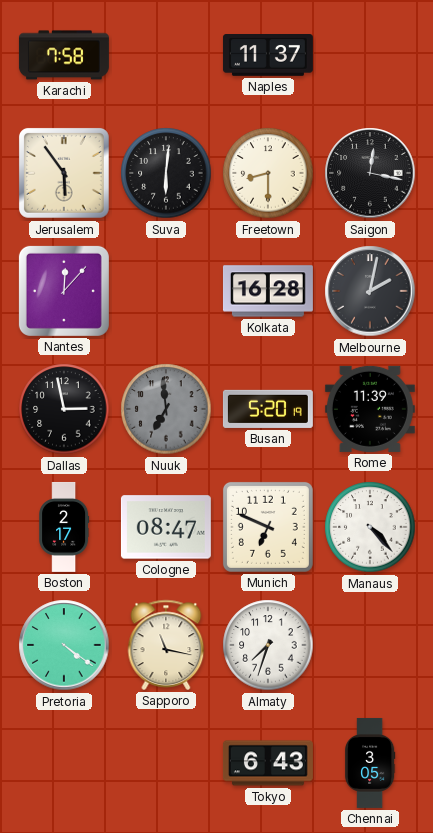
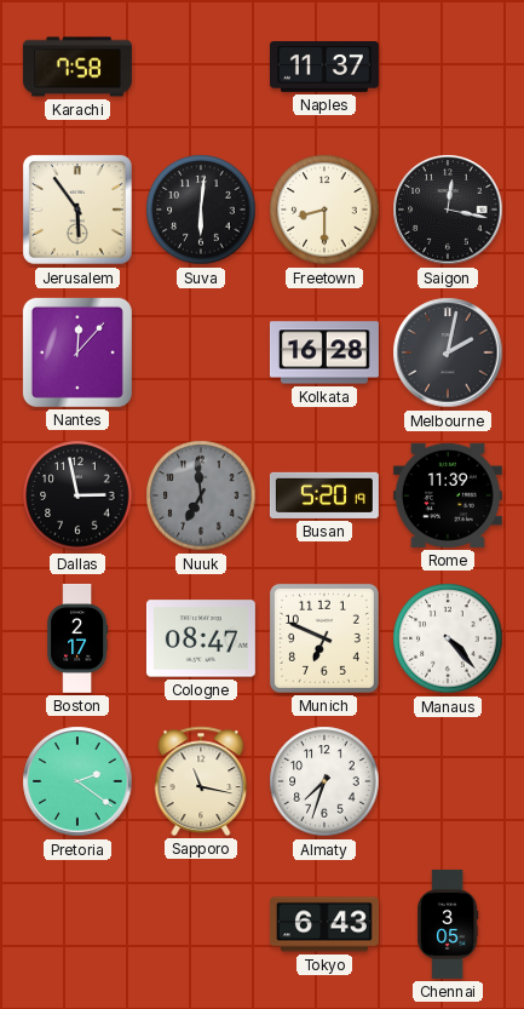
Pretoria: 4:21 -> 2:21
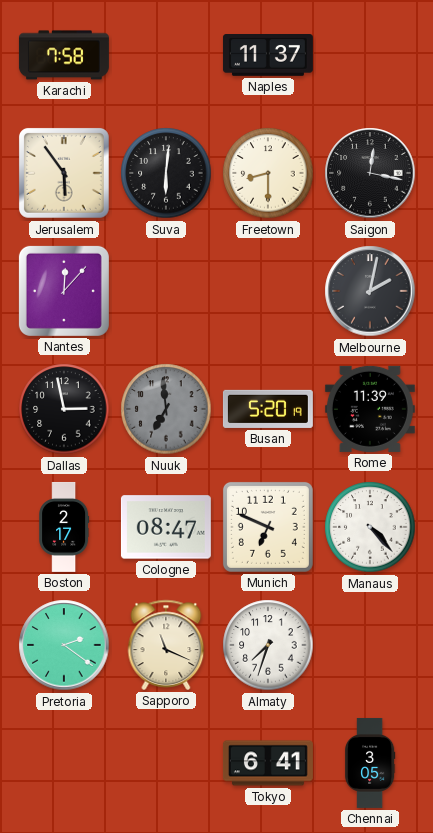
Kolkata: 16:28 -> none
Sapporo: 11:17 -> 11:19
Tokyo: 6:43 -> 6:41
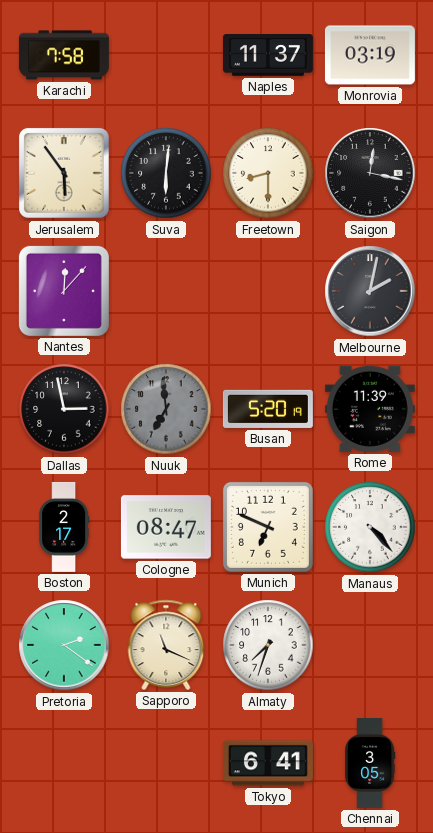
Monrovia: none -> 03:19
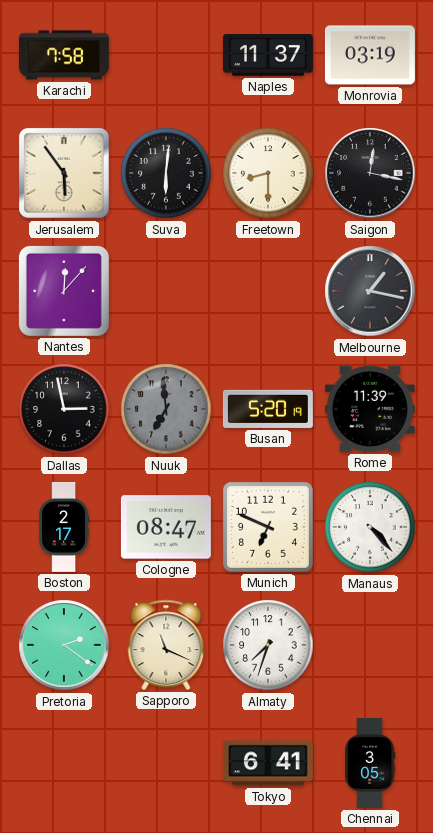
Melbourne: 2:02 -> 1:17
